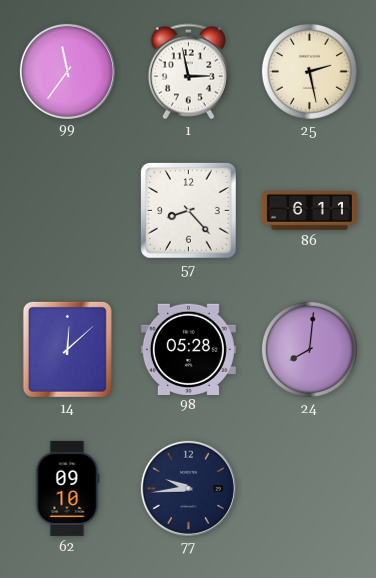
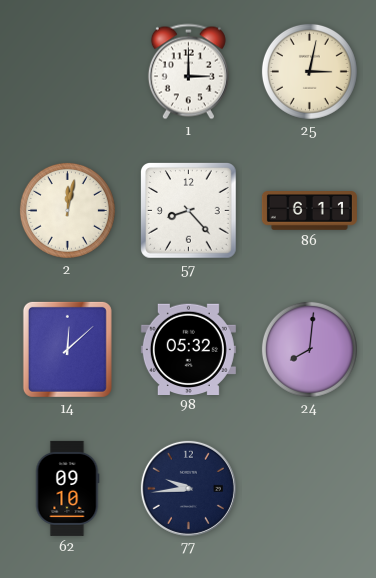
99: 11:36 -> none
1: 2:58 -> 3:00
25: 2:28 -> 3:02
2: none -> 12:02
98: 05:28 -> 05:32
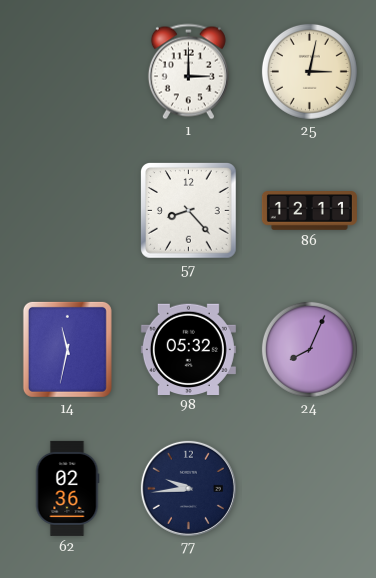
2: 12:02 -> none
86: 6:11 -> 12:11
14: 12:08 -> 11:32
24: 8:01 -> 8:04
62: 09:10 -> 02:36
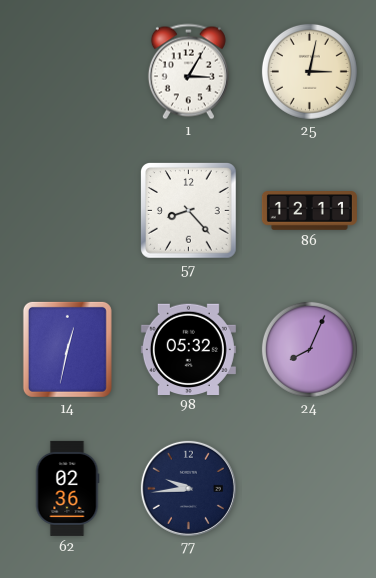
1: 3:00 -> 3:05
14: 11:32 -> 12:32
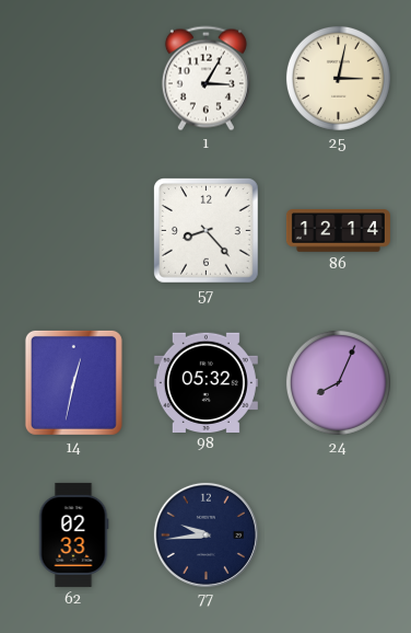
86: 12:11 -> 12:14
62: 02:36 -> 02:33
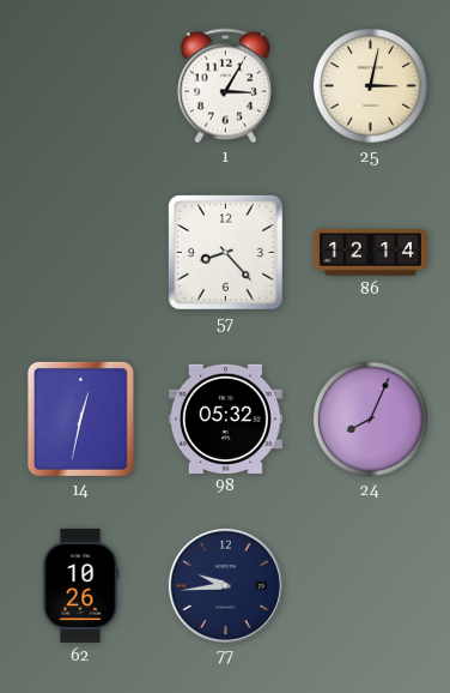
62: 02:33 -> 10:26
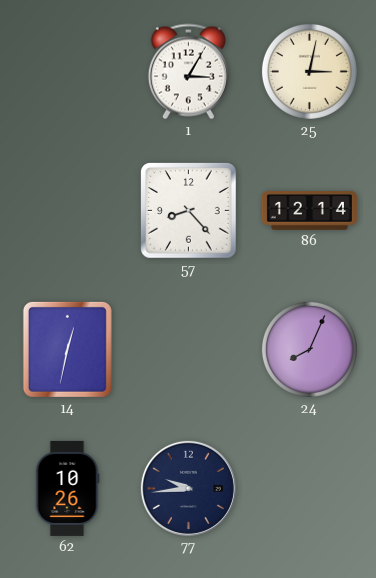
98: 05:32 -> none
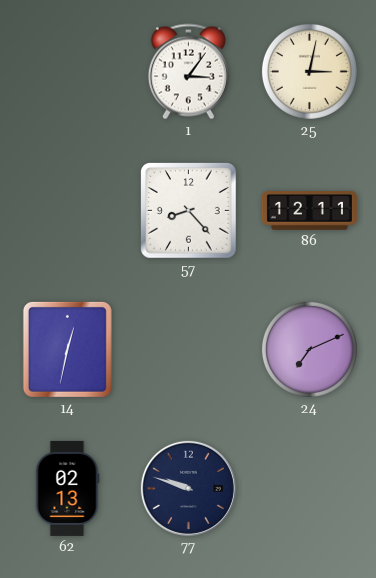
1: 3:05 -> 3:06
86: 12:14 -> 12:11
24: 8:04 -> 7:11
62: 10:26 -> 02:13
77: 9:44 -> 9:48
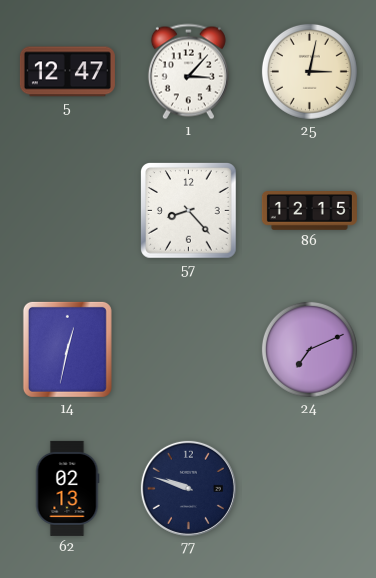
5: none -> 12:47
1: 3:06 -> 3:07
86: 12:11 -> 12:15
